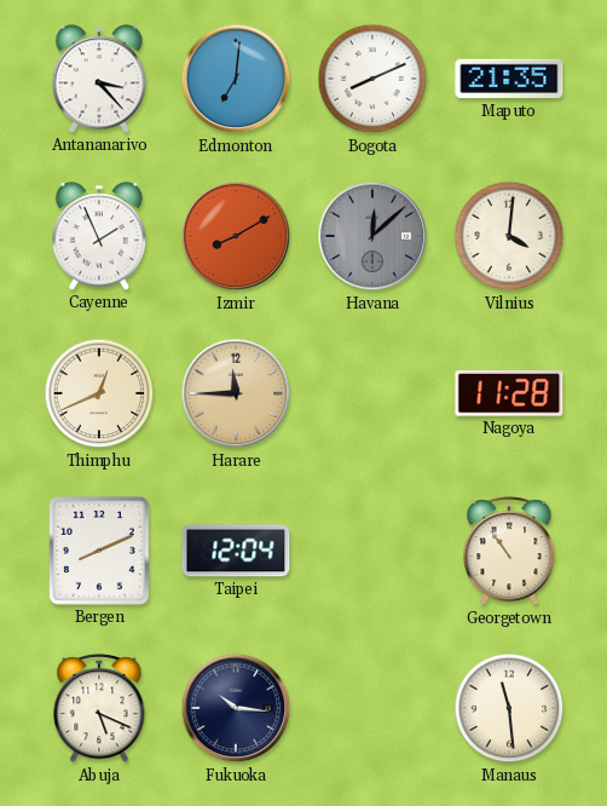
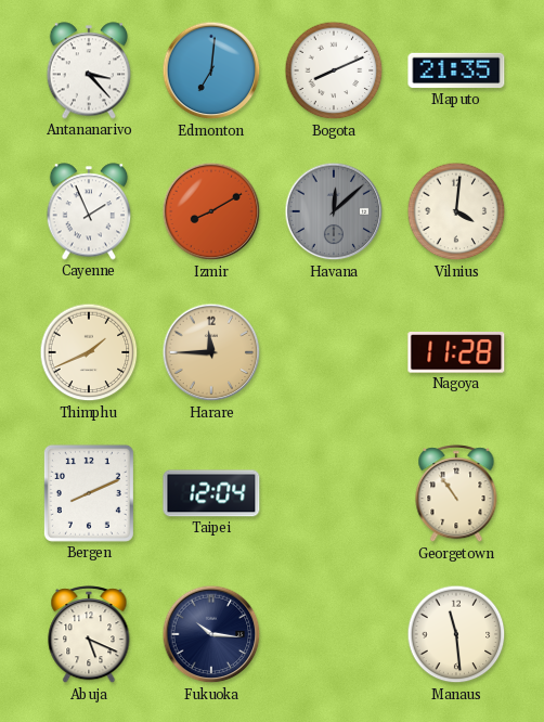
Thimphu: 12:41 -> 1:41
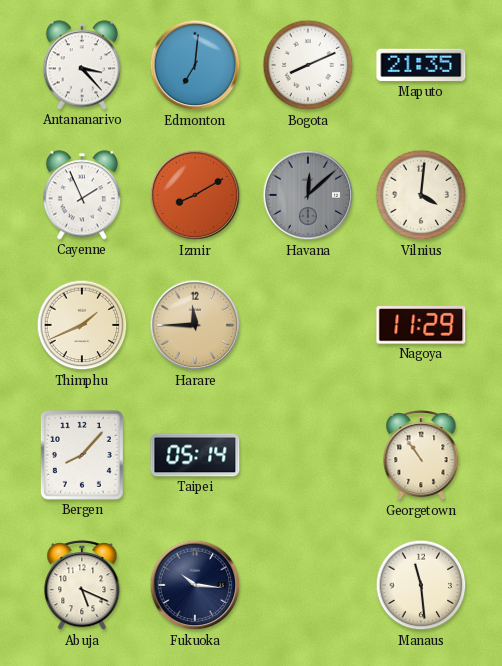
Nagoya: 11:28 -> 11:29
Bergen: 8:11 -> 8:07
Taipei: 12:04 -> 05:14
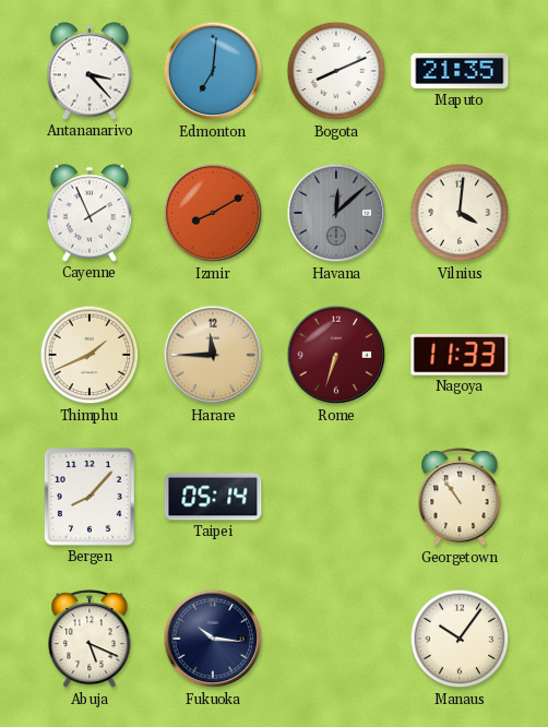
Rome: none -> 6:33
Nagoya: 11:29 -> 11:33
Manaus: 11:29 -> 10:06
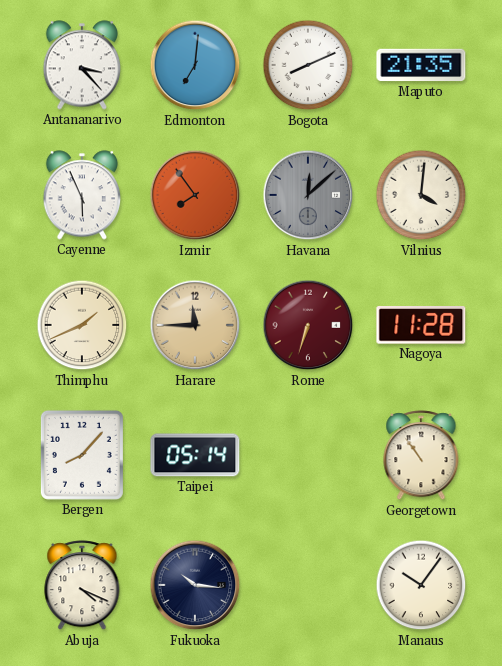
Cayenne: 1:56 -> 5:56
Izmir: 8:10 -> 7:54
Nagoya: 11:33 -> 11:28
Abuja: 5:19 -> 4:19
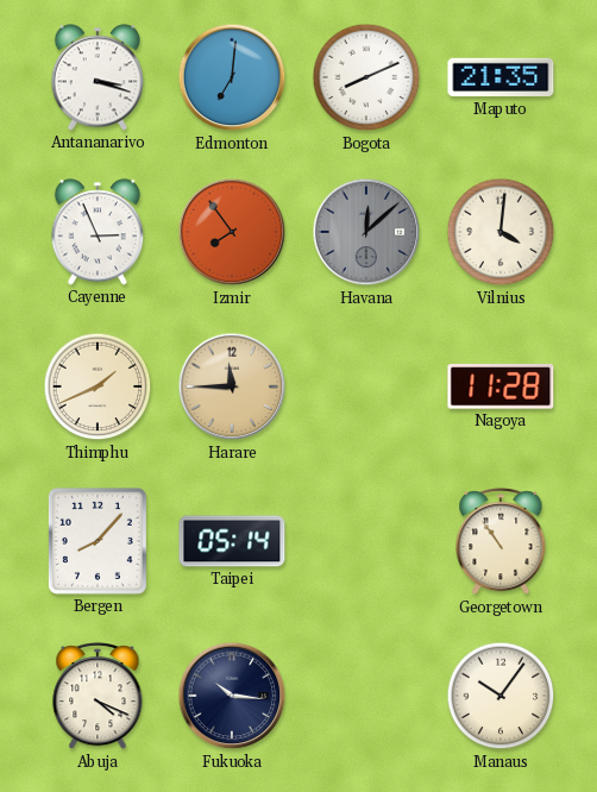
Antananarivo: 3:23 -> 3:18
Cayenne: 5:56 -> 2:56
Rome: 6:33 -> none
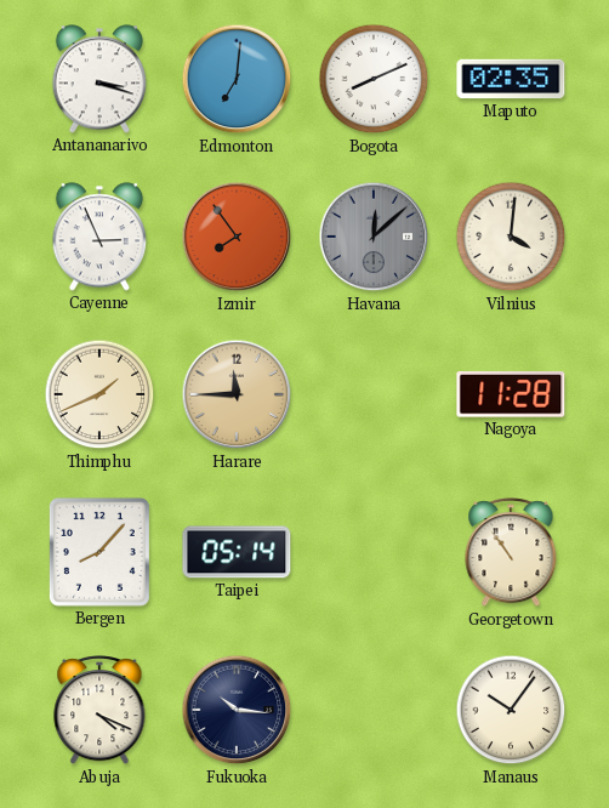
Maputo: 21:35 -> 02:35
